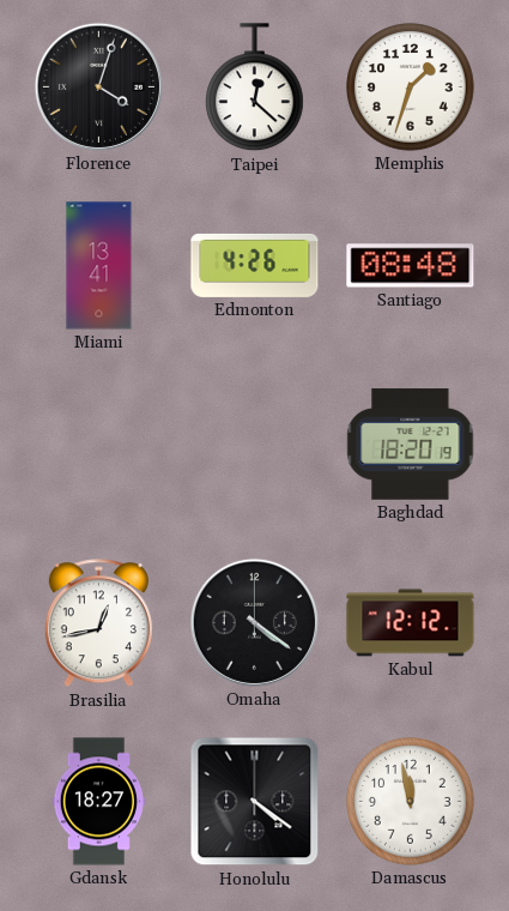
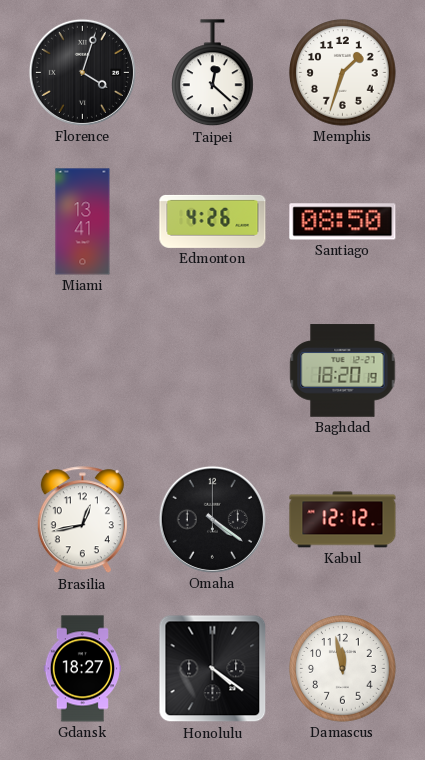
Santiago: 08:48 -> 08:50
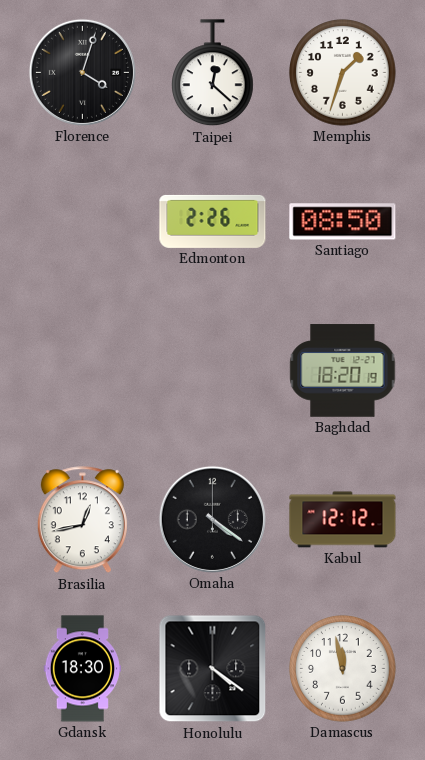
Miami: 13:41 -> none
Edmonton: 4:26 -> 2:26
Gdansk: 18:27 -> 18:30
